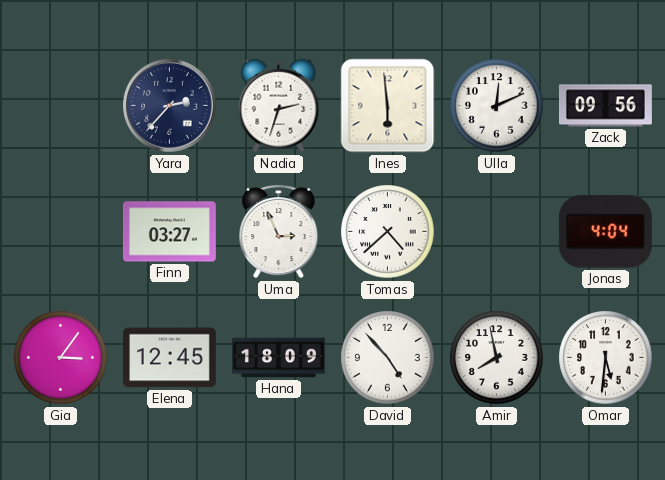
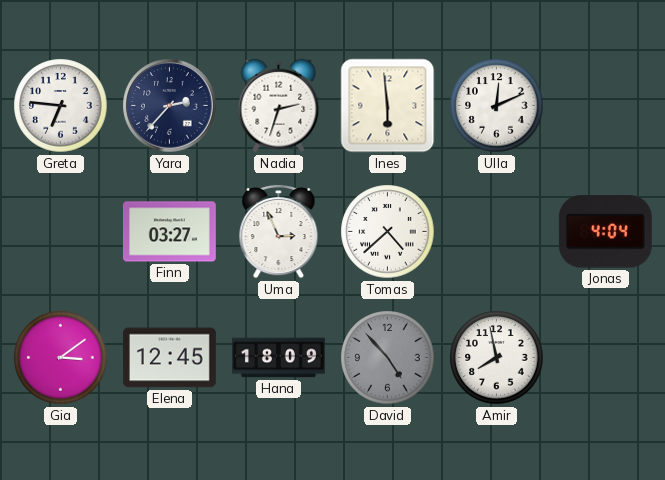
Greta: none -> 6:46
Zack: 09:56 -> none
Gia: 3:06 -> 3:09
David dial: white -> grey
Omar: 5:31 -> none
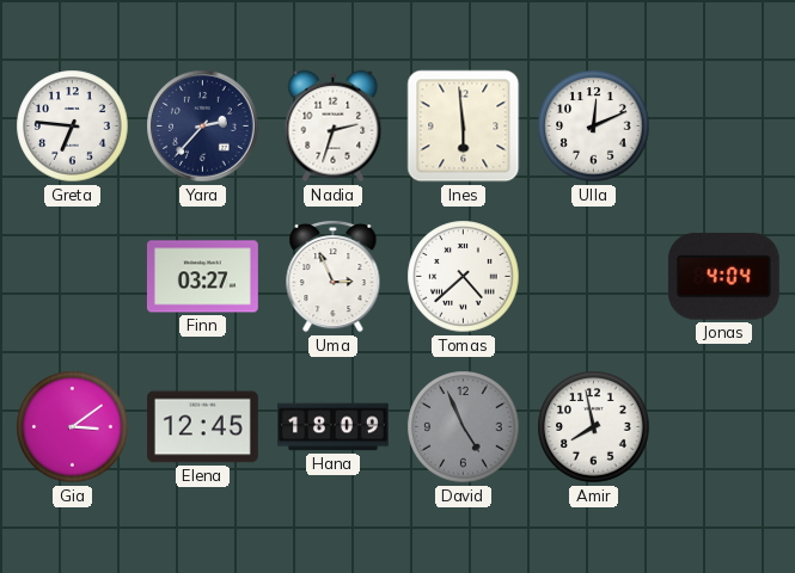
David: 4:53 -> 4:56
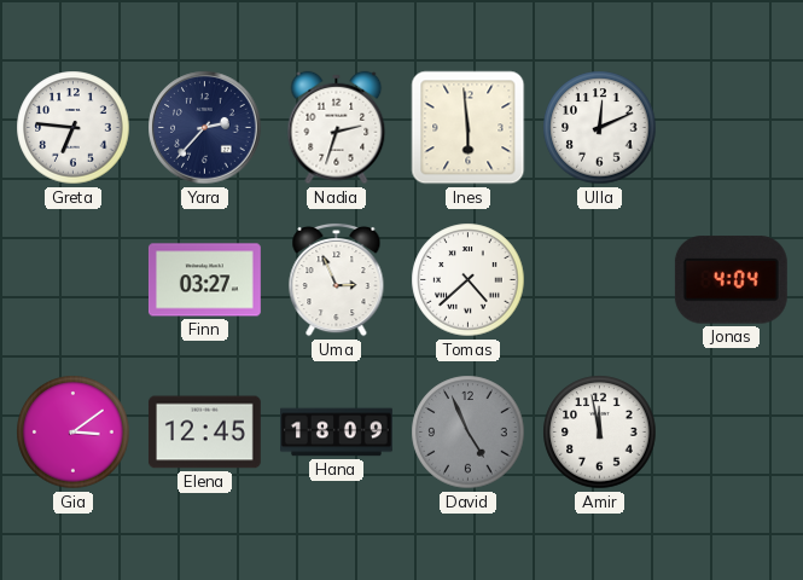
Amir: 7:58 -> 11:58
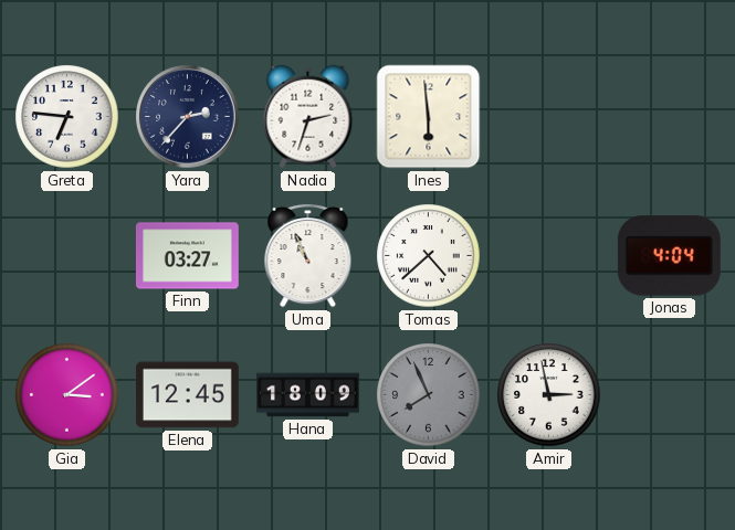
Ulla: 12:11 -> none
Uma: 2:56 -> 10:56
David: 4:56 -> 7:56
Amir: 11:58 -> 2:58
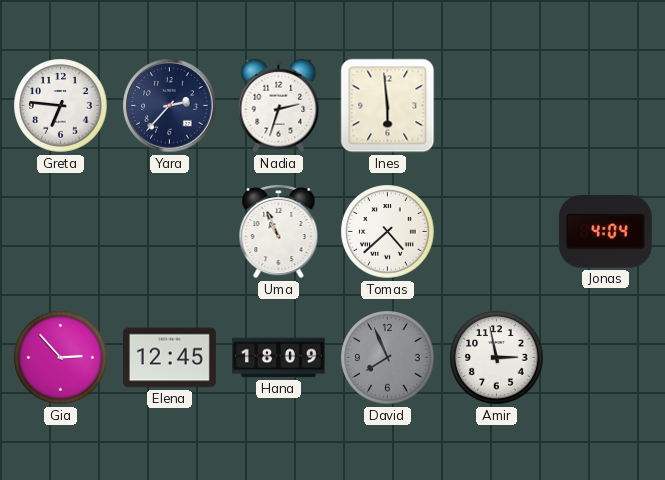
Finn: 03:27 -> none
Gia: 3:09 -> 2:53
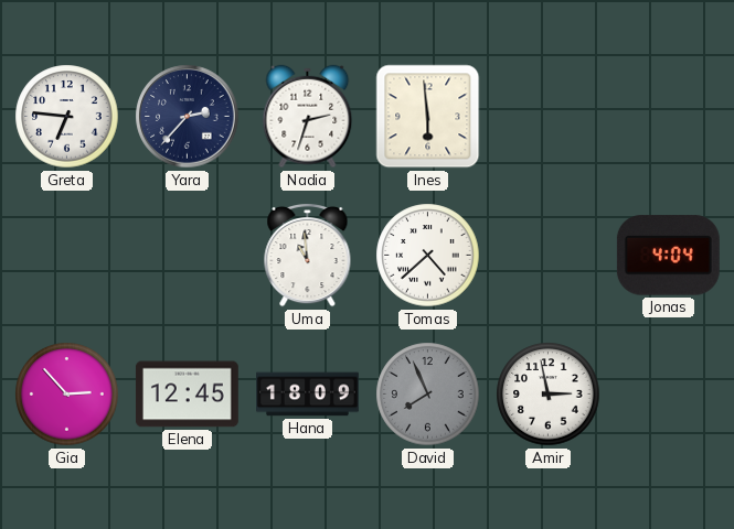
Uma: 10:56 -> 10:59
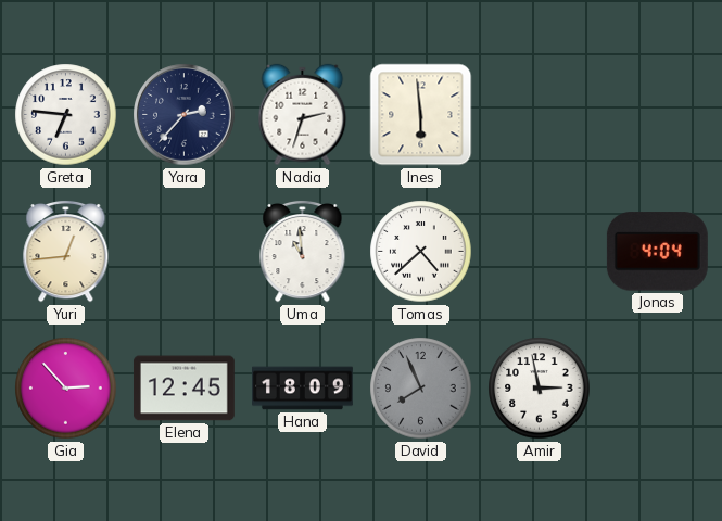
Yuri: none -> 12:44
